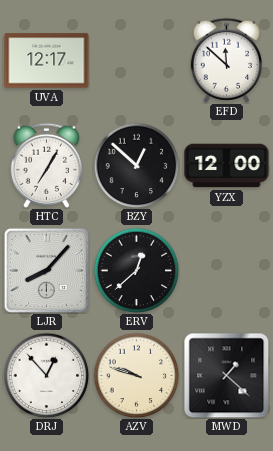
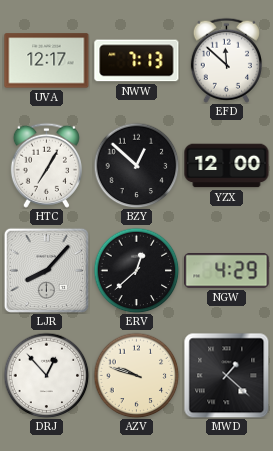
NWW: none -> 7:13
NGW: none -> 4:29
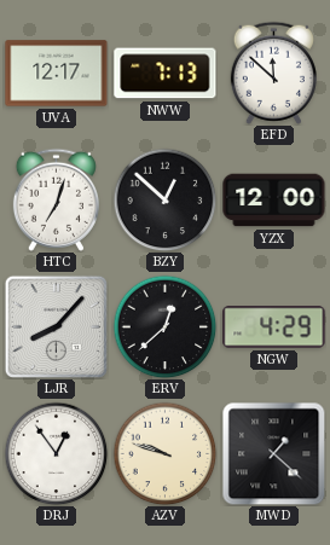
HTC: 7:05 -> 7:03
DRJ: 12:53 -> 12:54
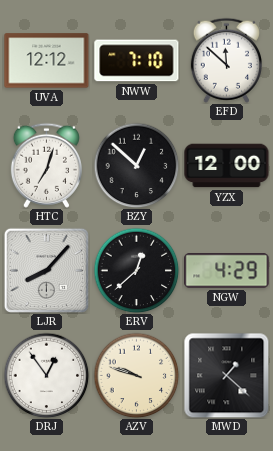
UVA: 12:17 -> 12:12
NWW: 7:13 -> 7:10
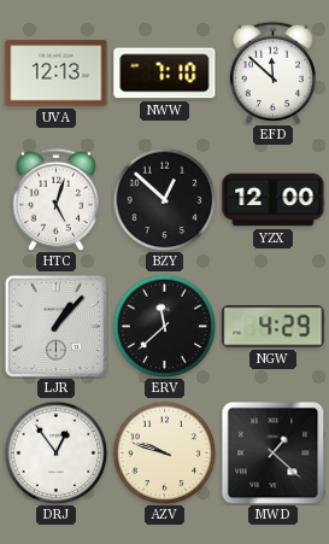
UVA: 12:12 -> 12:13
HTC: 7:03 -> 5:03
LJR: 8:07 -> 1:07
ERV: 12:38 -> 11:38
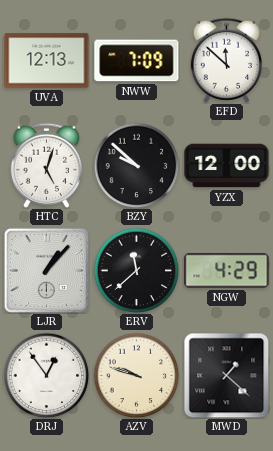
NWW: 7:10 -> 7:09
BZY: 12:52 -> 9:52
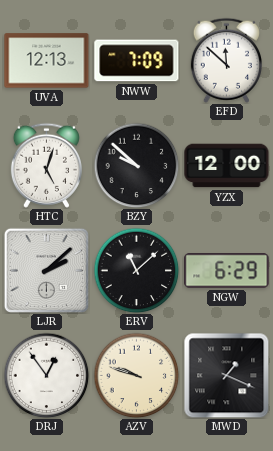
LJR: 1:07 -> 2:08
ERV: 11:38 -> 11:08
NGW: 4:29 -> 6:29
MWD: 1:22 -> 1:19
